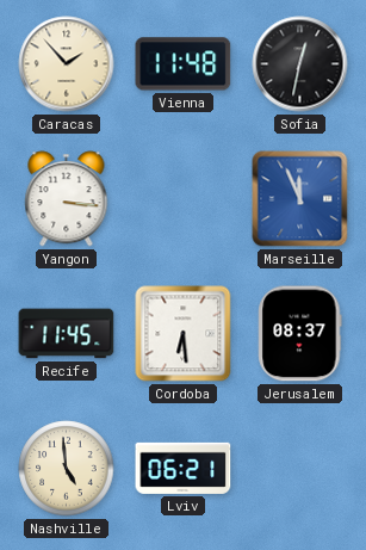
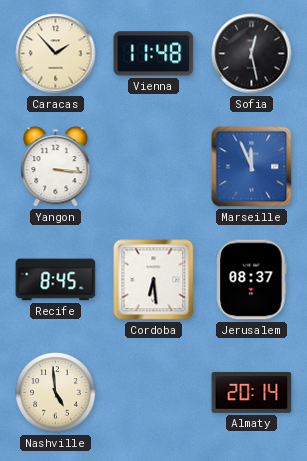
Sofia: 12:32 -> 12:28
Recife: 11:45 -> 8:45
Lviv: 06:21 -> none
Almaty: none -> 20:14
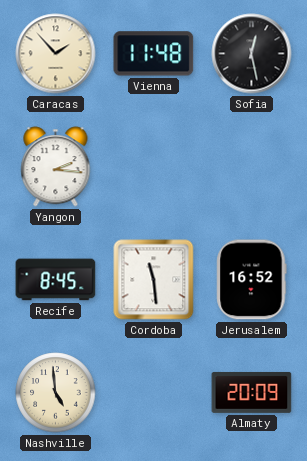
Yangon: 3:16 -> 2:16
Marseille: 11:56 -> none
Cordoba: 6:29 -> 11:29
Jerusalem: 08:37 -> 16:52
Almaty: 20:14 -> 20:09
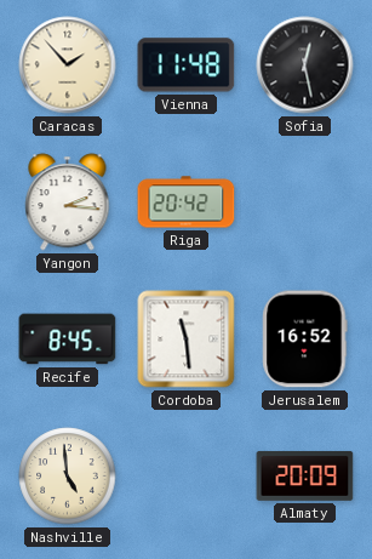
Riga: none -> 20:42
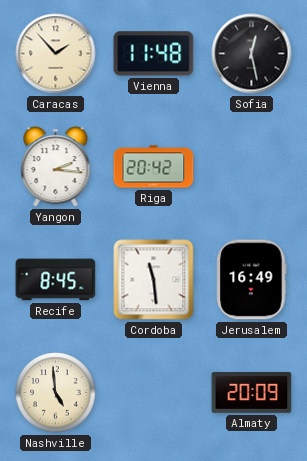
Jerusalem: 16:52 -> 16:49
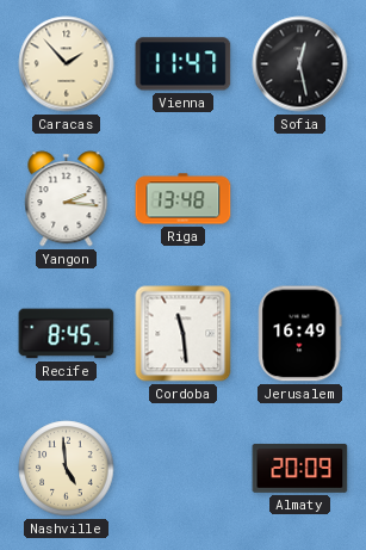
Vienna: 11:48 -> 11:47
Riga: 20:42 -> 13:48
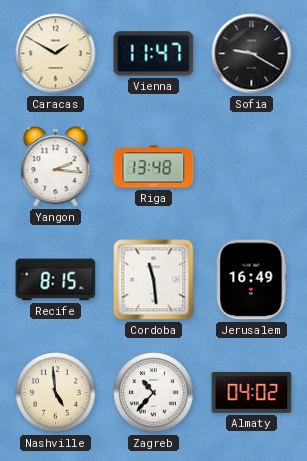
Caracas: 1:53 -> 1:50
Sofia: 12:28 -> 9:20
Recife: 8:45 -> 8:15
Zagreb: none -> 10:37
Almaty: 20:09 -> 04:02
